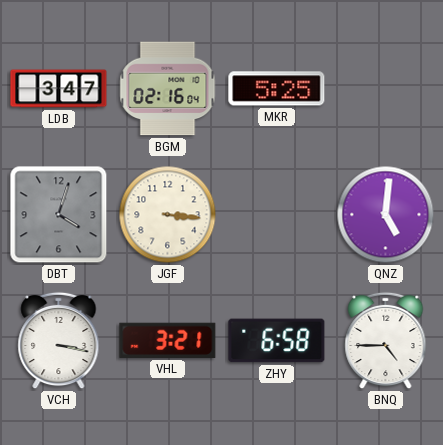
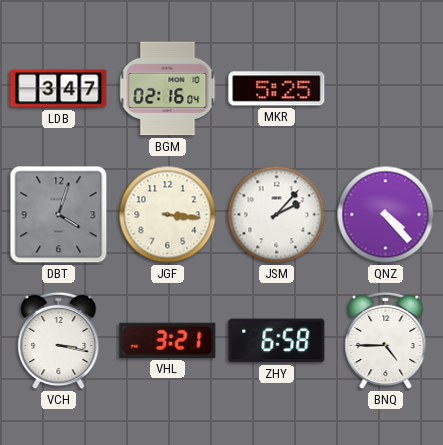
JSM: none -> 2:07
QNZ: 5:01 -> 4:23
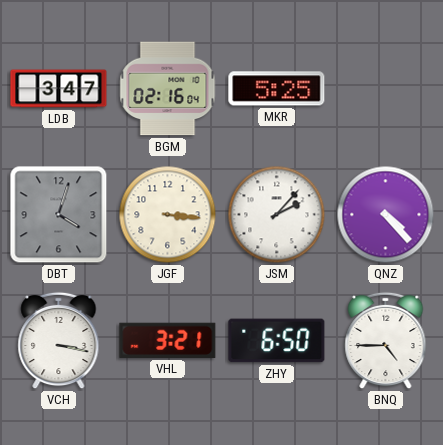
ZHY: 6:58 -> 6:50
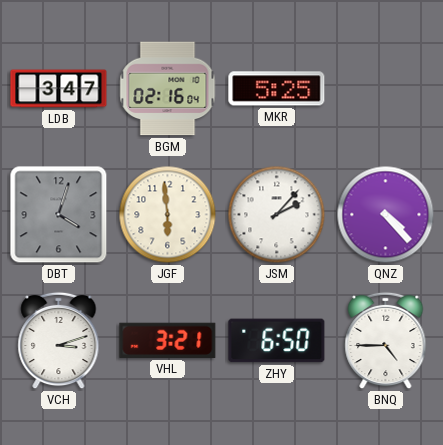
JGF: 3:16 -> 5:59
VCH: 3:17 -> 3:12
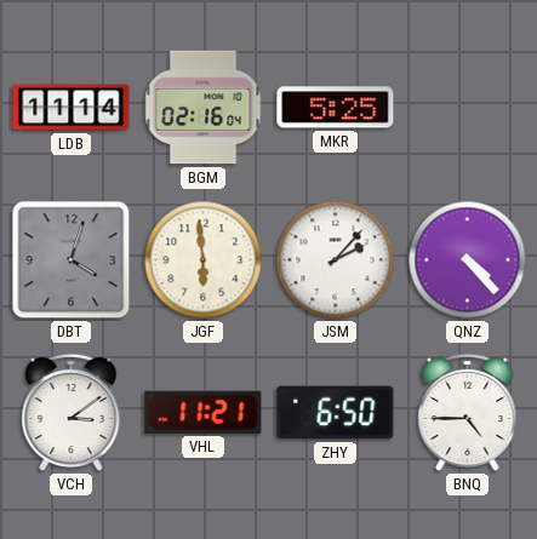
LDB: 3:47 -> 11:14
VCH: 3:12 -> 3:09
VHL: 3:21 -> 11:21
